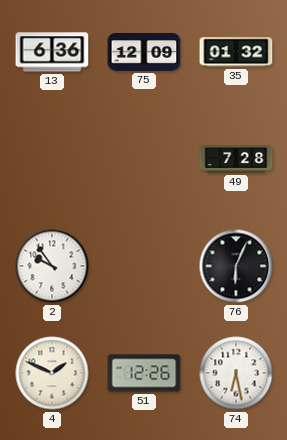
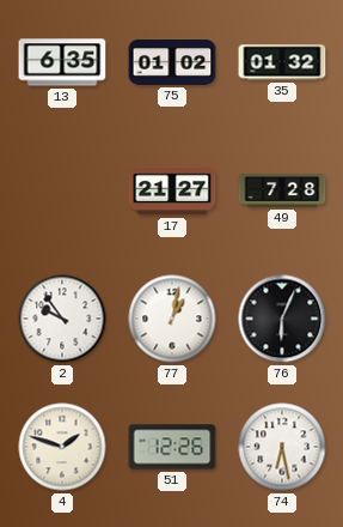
13: 6:36 -> 6:35
75: 12:09 -> 01:02
17: none -> 21:27
77: none -> 1:02
4: 1:49 -> 1:48
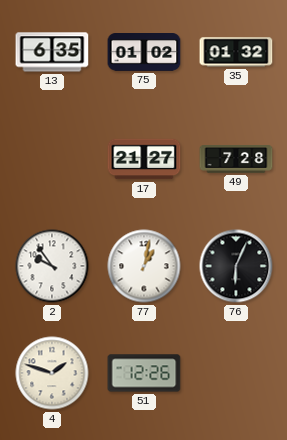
74: 6:28 -> none
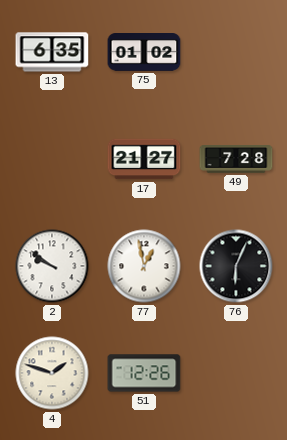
35: 01:32 -> none
2: 9:54 -> 9:51
77: 1:02 -> 12:58
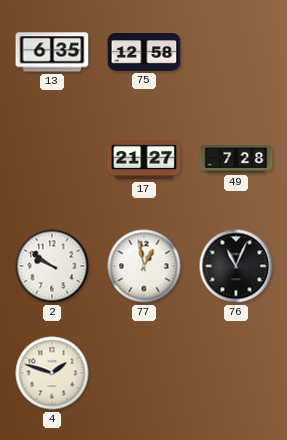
75: 01:02 -> 12:58
76: 6:04 -> 11:04
51: 12:26 -> none
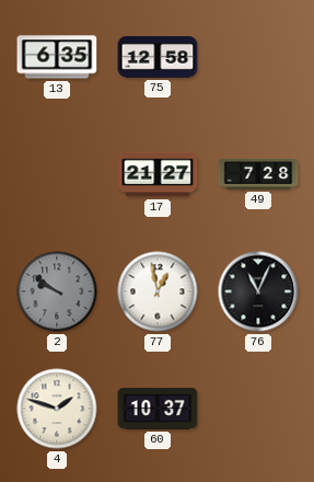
2 dial: white -> grey
60: none -> 10:37
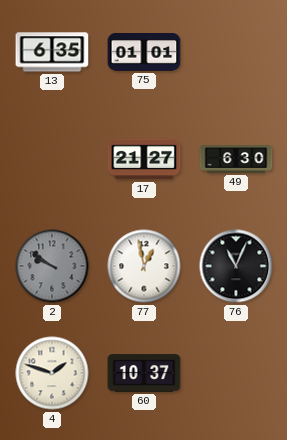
75: 12:58 -> 01:01
49: 7:28 -> 6:30
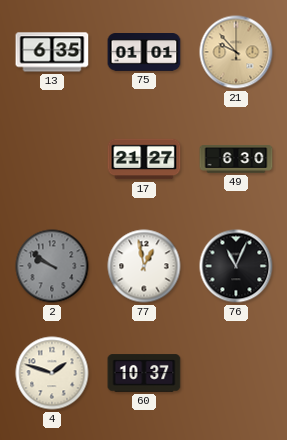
21: none -> 9:53
